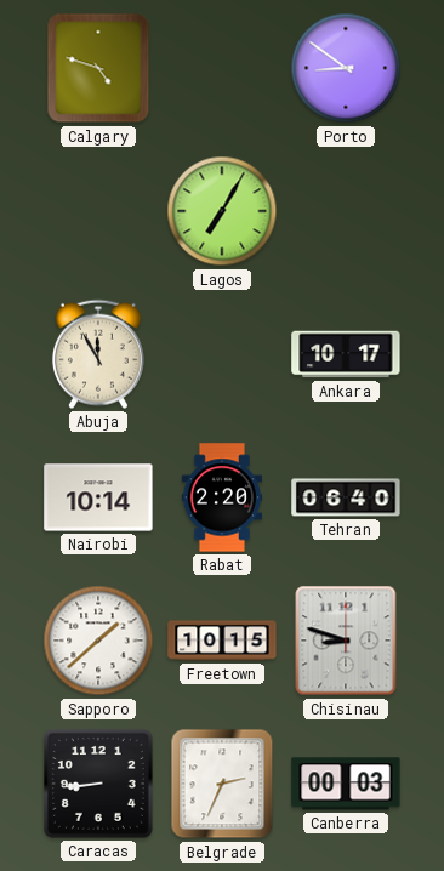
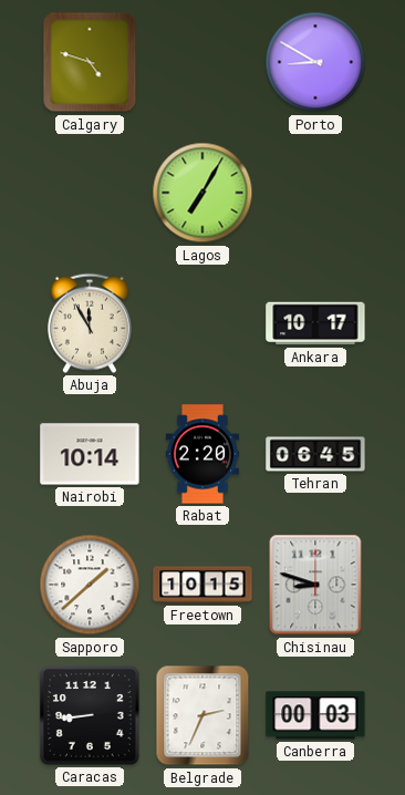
Porto: 8:51 -> 8:50
Tehran: 06:40 -> 06:45
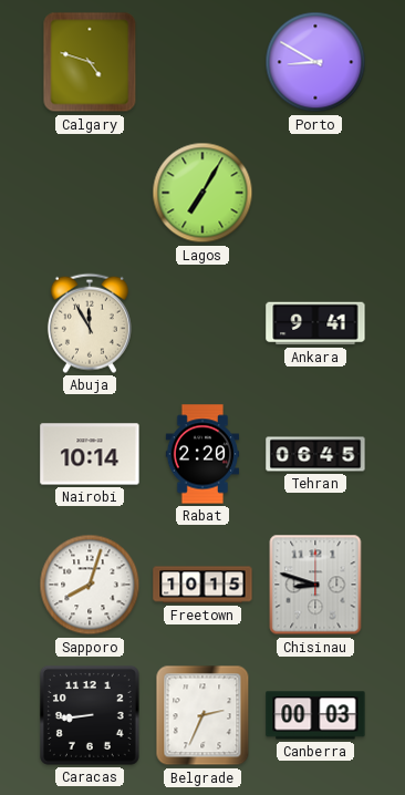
Ankara: 10:17 -> 9:41
Sapporo: 1:38 -> 8:03
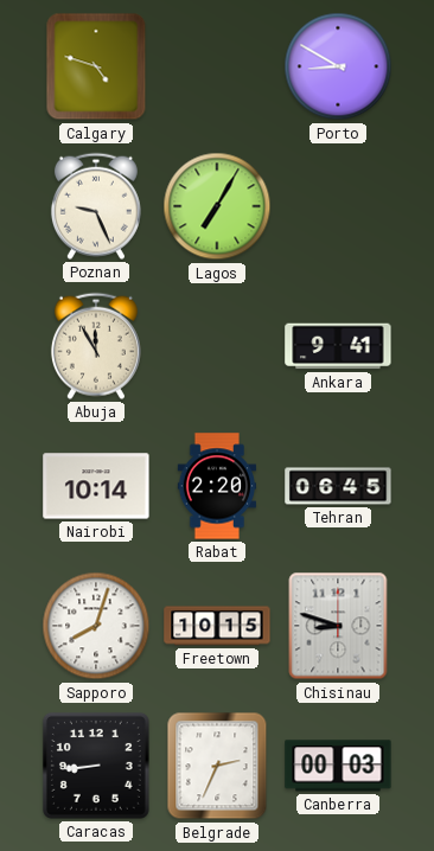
Poznan: none -> 9:26
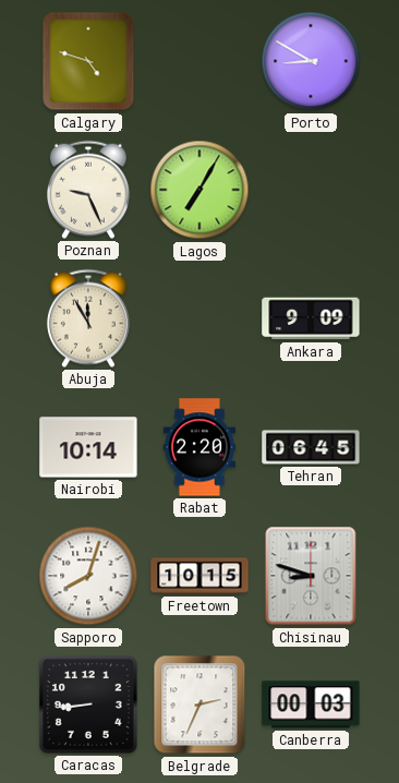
Ankara: 9:41 -> 9:09
